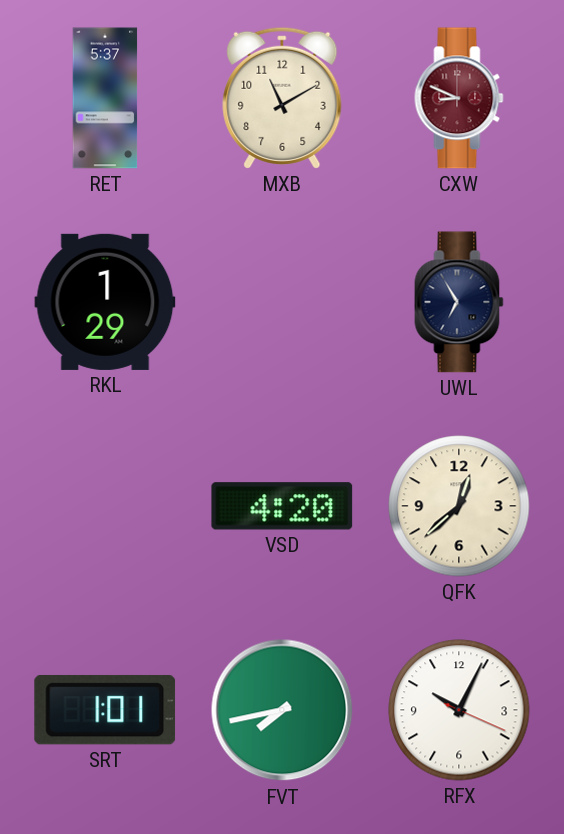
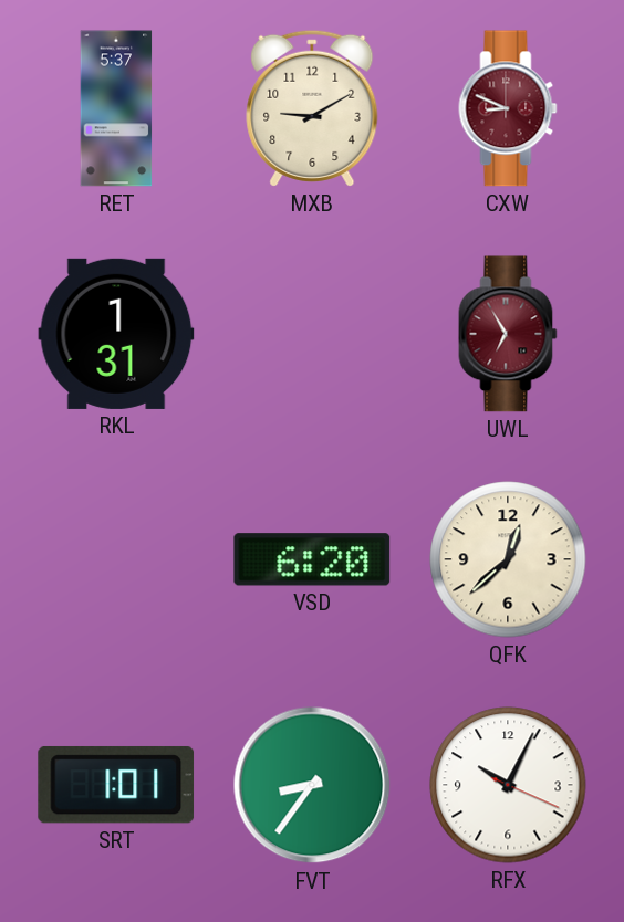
MXB: 11:10 -> 9:10
RKL: 1:29 -> 1:31
UWL dial: navy -> burgundy
VSD: 4:20 -> 6:20
FVT: 7:43 -> 8:36
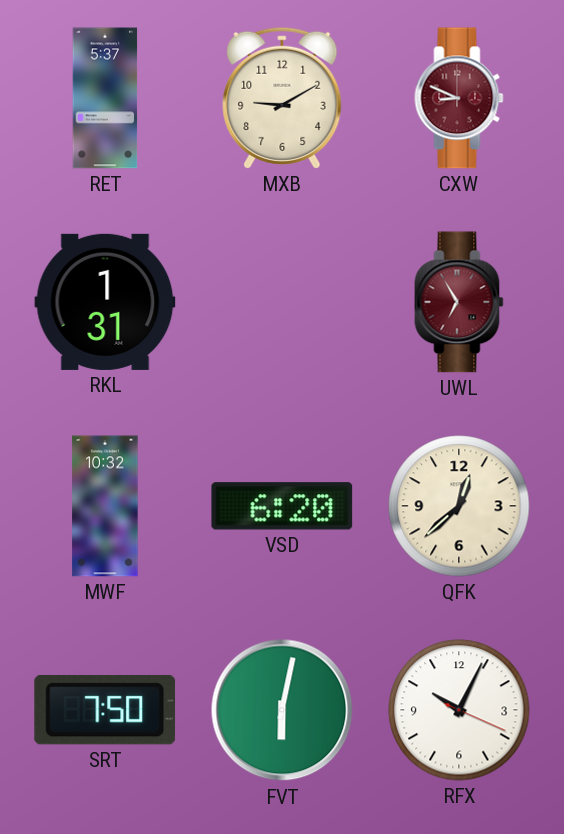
MWF: none -> 10:32
SRT: 1:01 -> 7:50
FVT: 8:36 -> 6:02
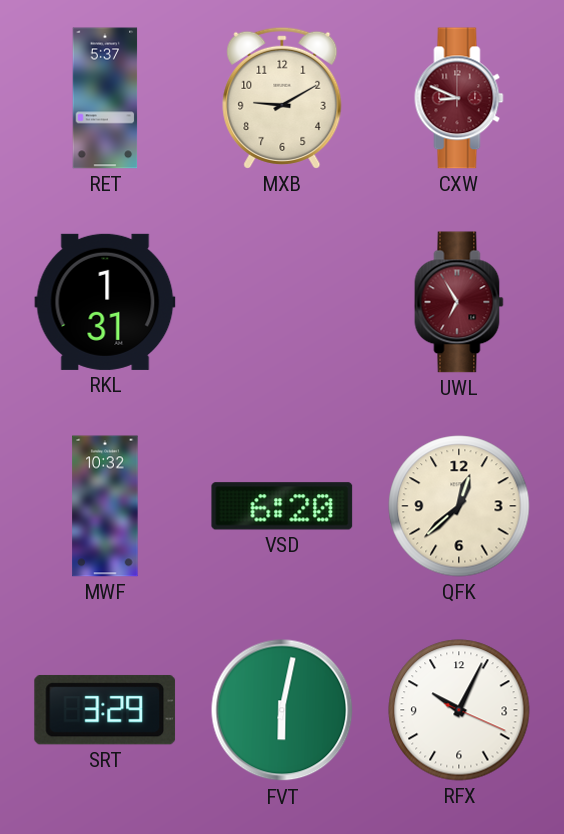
SRT: 7:50 -> 3:29
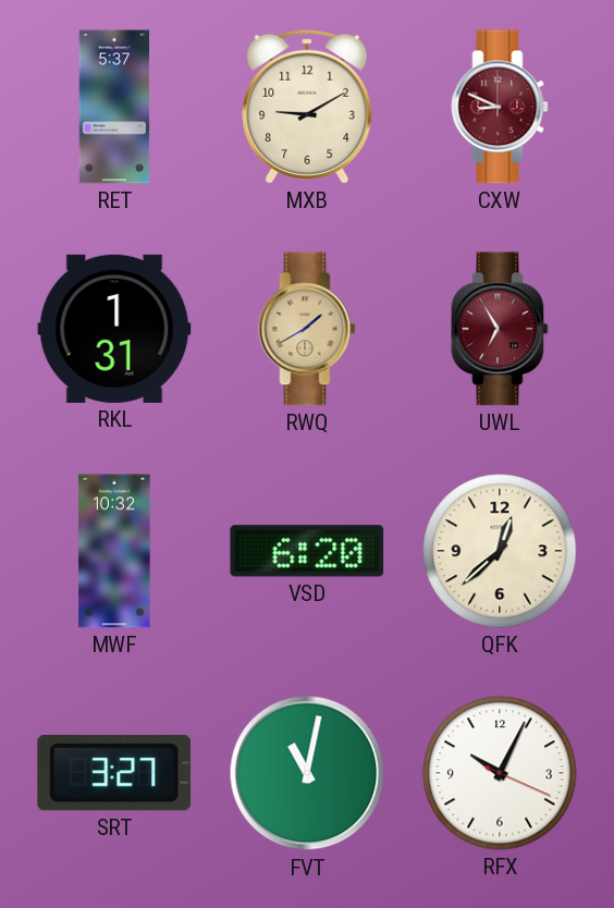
RWQ: none -> 1:40
SRT: 3:29 -> 3:27
FVT: 6:02 -> 11:02
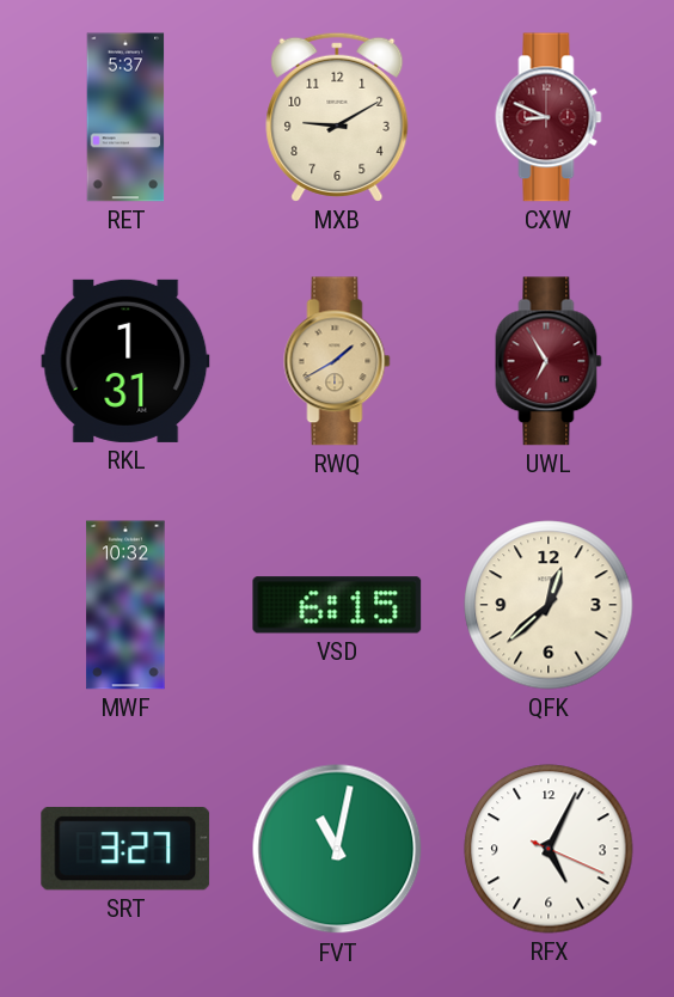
VSD: 6:20 -> 6:15
RFX: 10:04 -> 5:04
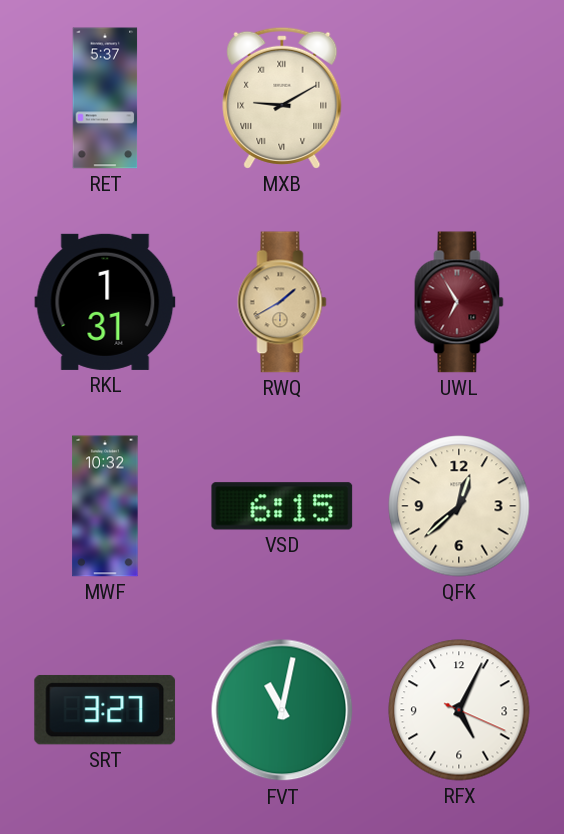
MXB numerals: Arabic -> Roman
CXW: 8:49 -> none
